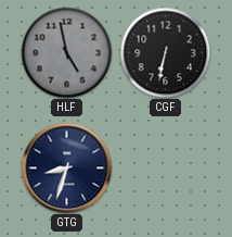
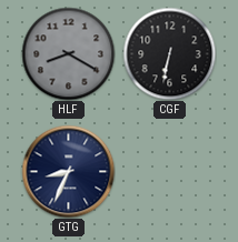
HLF: 4:58 -> 8:20
GTG: 8:33 -> 8:34
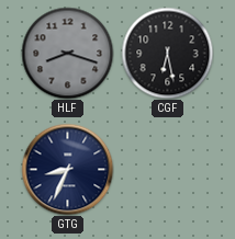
HLF: 8:20 -> 8:18
CGF: 6:32 -> 6:28
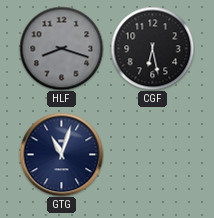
GTG: 8:34 -> 11:03
